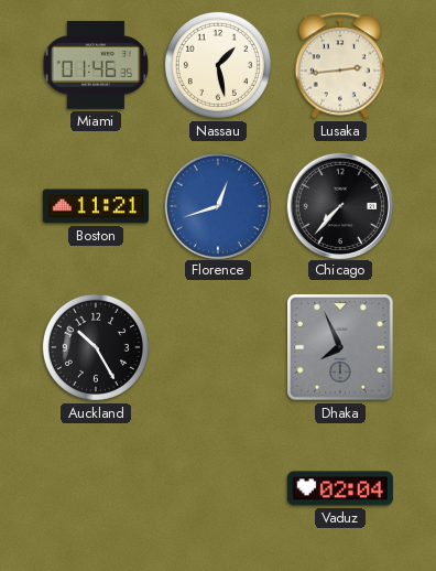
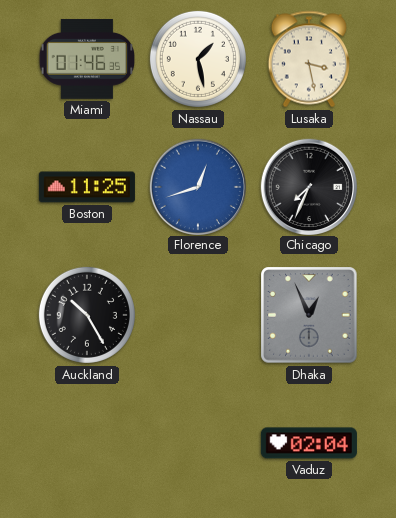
Lusaka: 2:44 -> 3:28
Boston: 11:21 -> 11:25
Chicago: 7:37 -> 7:34
Dhaka: 7:56 -> 12:56
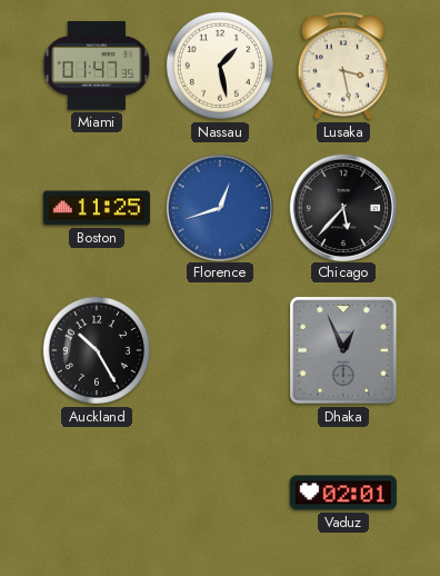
Miami: 01:46 -> 01:47
Chicago: 7:34 -> 5:37
Vaduz: 02:04 -> 02:01
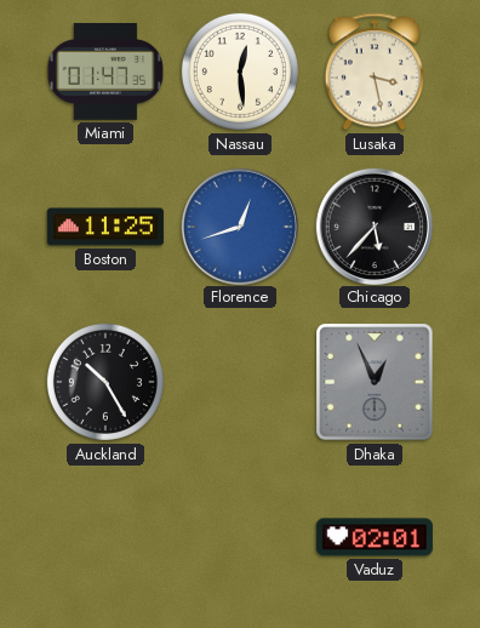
Nassau: 1:28 -> 12:29
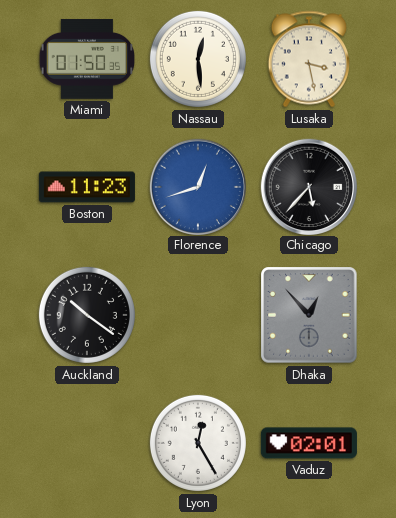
Miami: 01:47 -> 01:50
Boston: 11:25 -> 11:23
Auckland: 10:25 -> 10:21
Dhaka: 12:56 -> 12:53
Lyon: none -> 12:25
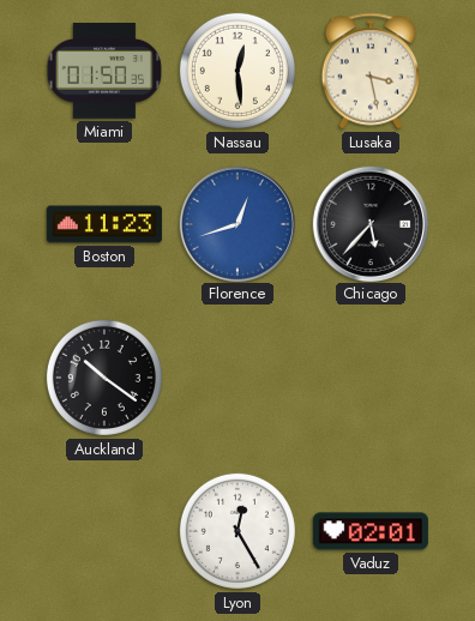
Dhaka: 12:53 -> none
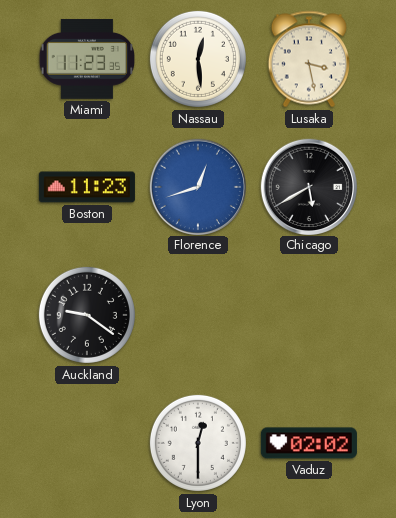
Miami: 01:50 -> 11:23
Chicago: 5:37 -> 5:40
Auckland: 10:21 -> 9:21
Lyon: 12:25 -> 12:30
Vaduz: 02:01 -> 02:02
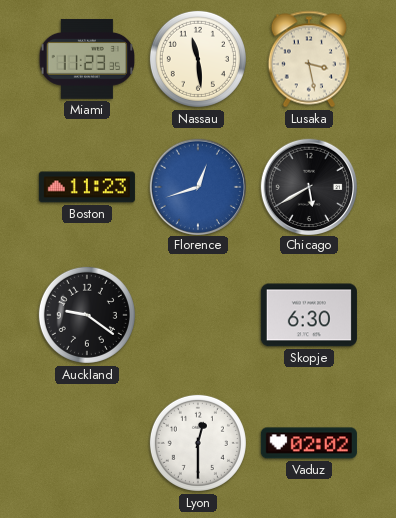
Nassau: 12:29 -> 11:29
Skopje: none -> 6:30
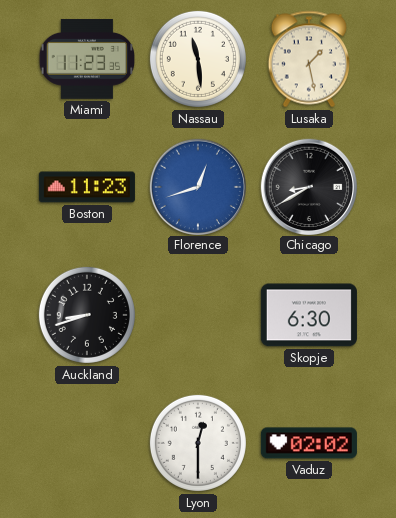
Lusaka: 3:28 -> 1:28
Chicago: 5:40 -> 8:40
Auckland: 9:21 -> 8:42
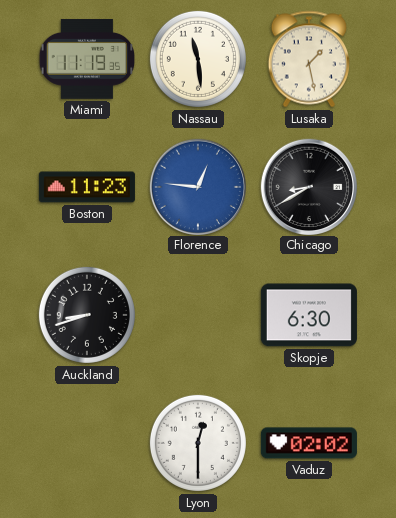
Miami: 11:23 -> 11:19
Florence: 12:42 -> 12:46
